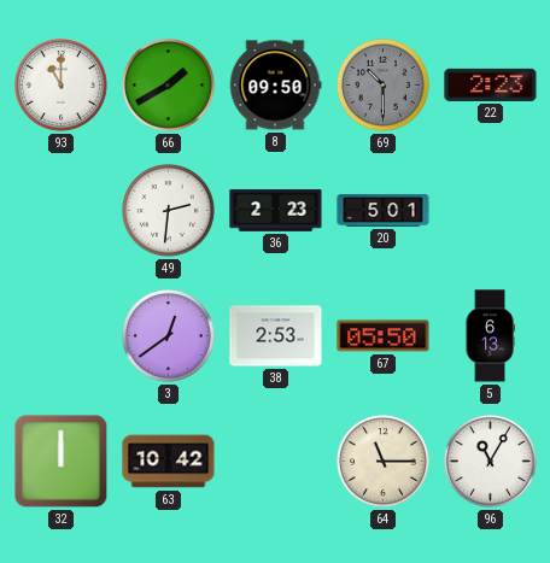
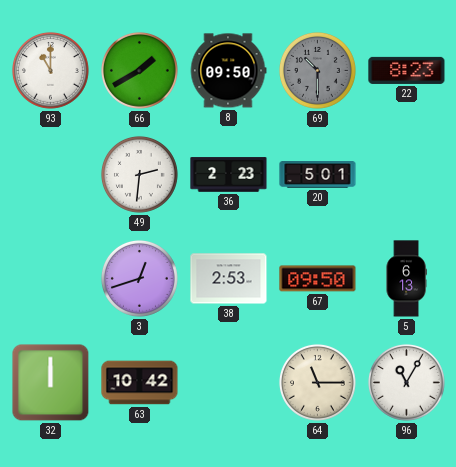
22: 2:23 -> 8:23
3: 12:39 -> 12:42
67: 05:50 -> 09:50
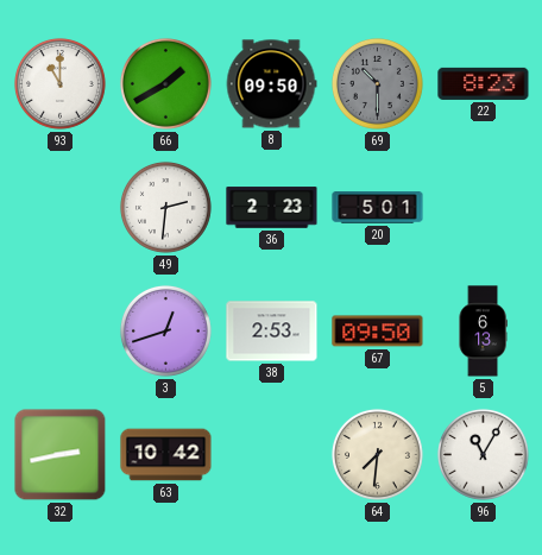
32: 12:00 -> 2:43
64: 11:15 -> 7:31
